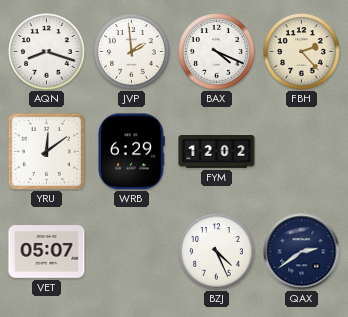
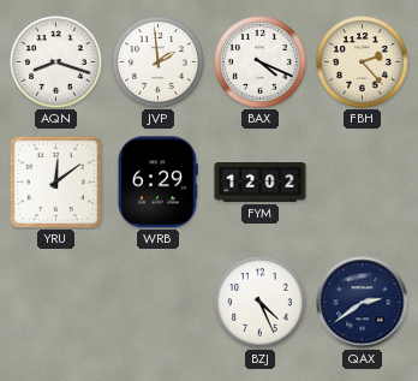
VET: 05:07 -> none
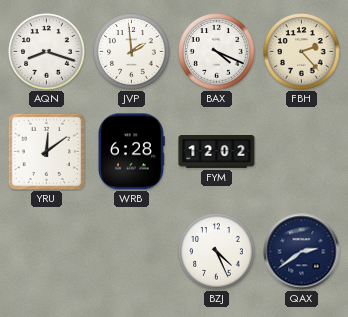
WRB: 6:29 -> 6:28
